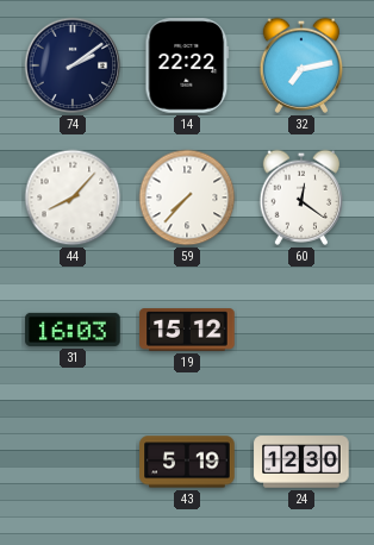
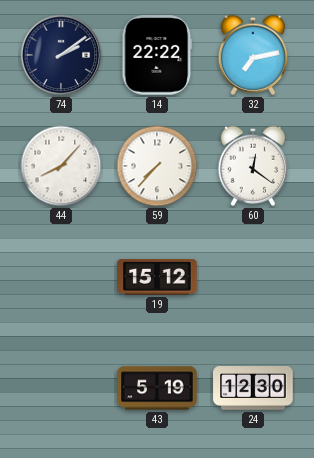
31: 16:03 -> none
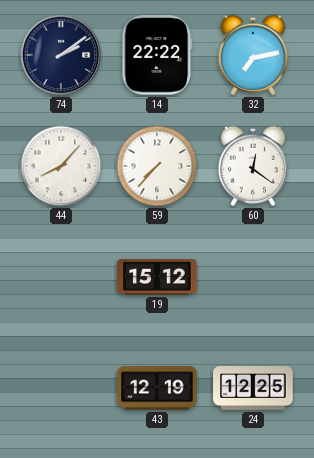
43: 5:19 -> 12:19
24: 12:30 -> 12:25
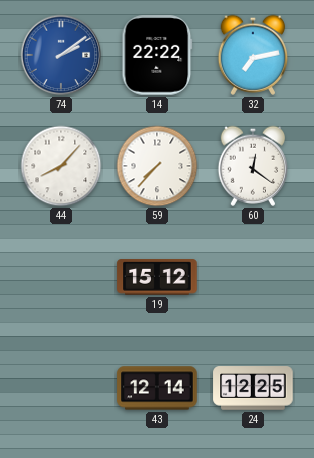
74 dial: navy -> blue
43: 12:19 -> 12:14
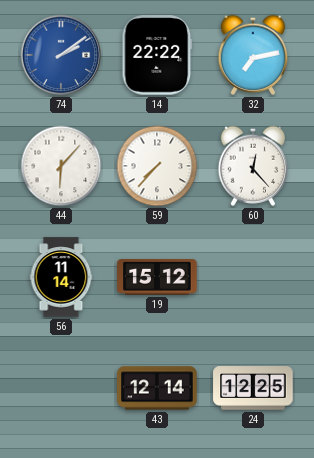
44: 8:07 -> 6:07
60: 12:21 -> 12:23
56: none -> 11:14
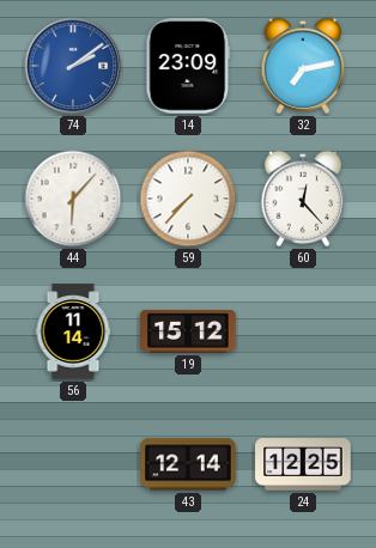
14: 22:22 -> 23:09
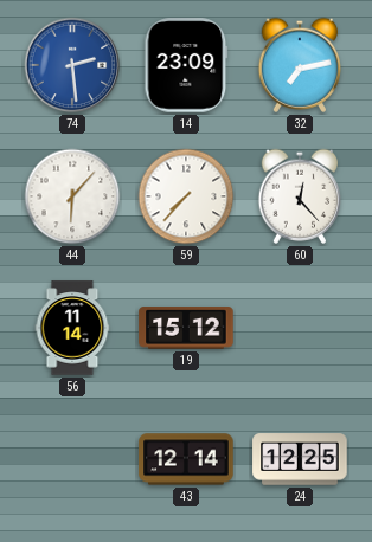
74: 2:09 -> 2:29
